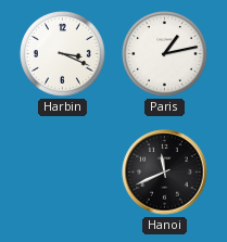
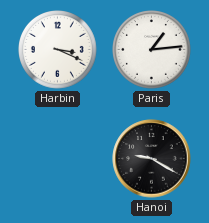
Paris: 1:13 -> 1:14
Hanoi: 11:41 -> 9:20
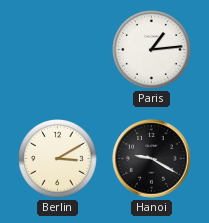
Harbin: 3:19 -> none
Berlin: none -> 3:10
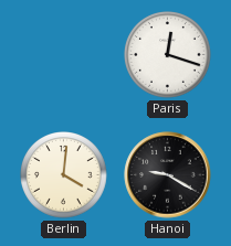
Paris: 1:14 -> 12:18
Berlin: 3:10 -> 4:01
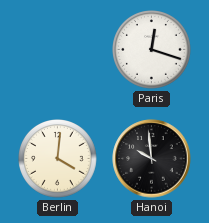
Hanoi: 9:20 -> 9:59
